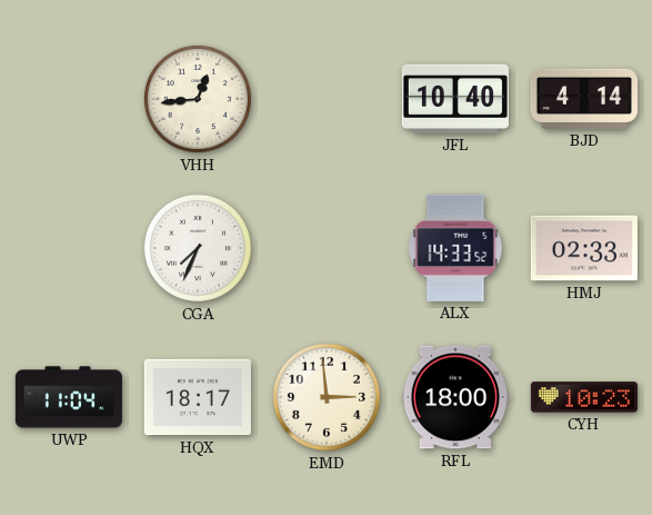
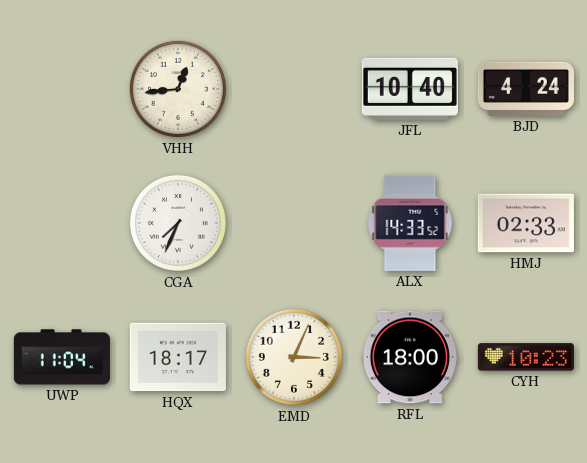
BJD: 4:14 -> 4:24
EMD: 2:59 -> 3:04
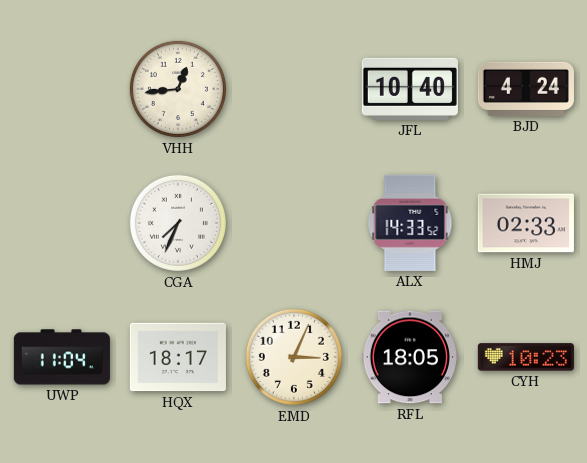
RFL: 18:00 -> 18:05
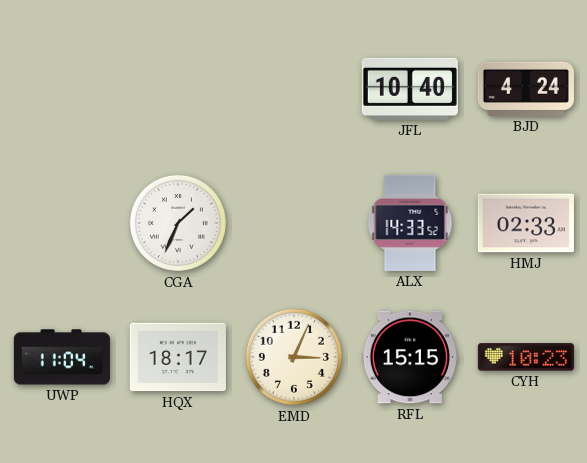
VHH: 12:44 -> none
CGA: 7:34 -> 1:34
RFL: 18:05 -> 15:15
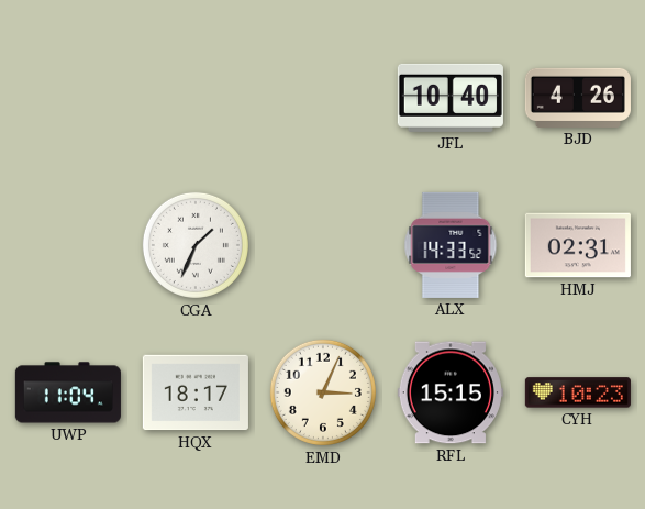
BJD: 4:24 -> 4:26
HMJ: 02:33 -> 02:31
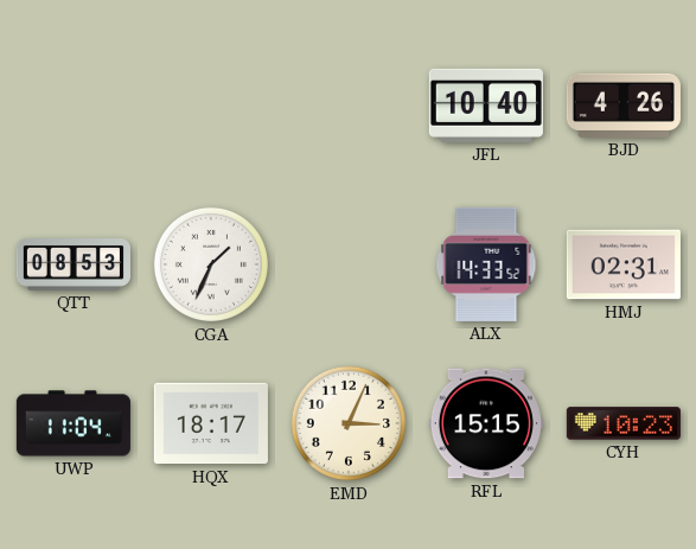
QTT: none -> 08:53
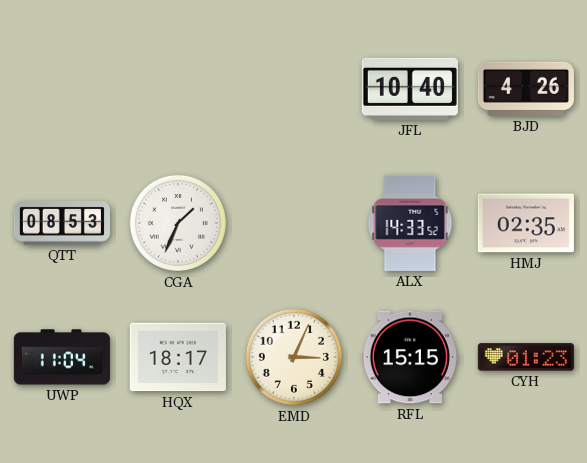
HMJ: 02:31 -> 02:35
CYH: 10:23 -> 01:23
